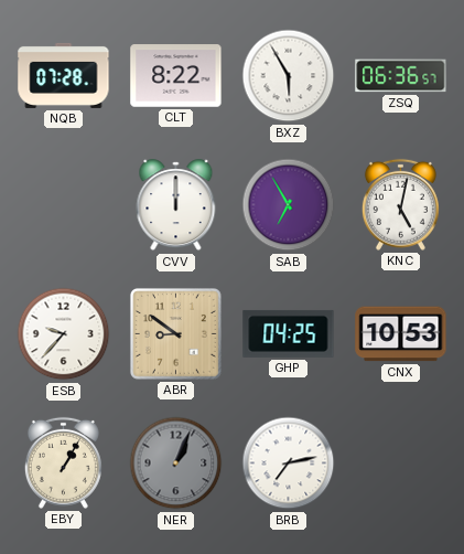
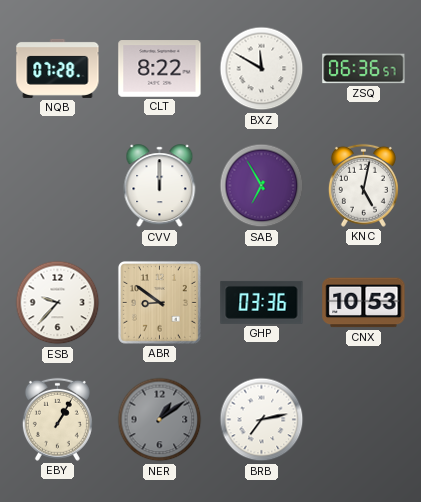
BXZ: 5:55 -> 11:50
GHP: 04:25 -> 03:36
NER: 1:04 -> 1:09
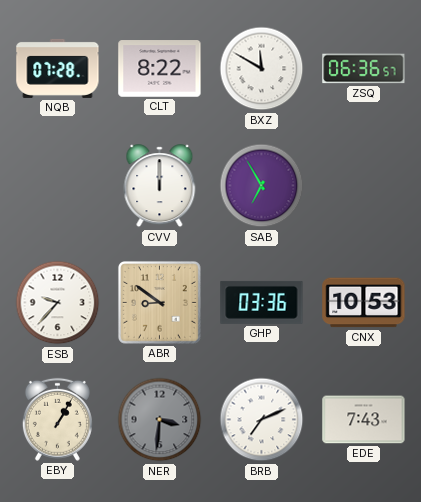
KNC: 5:02 -> none
NER: 1:09 -> 3:31
BRB: 7:13 -> 7:11
EDE: none -> 7:43
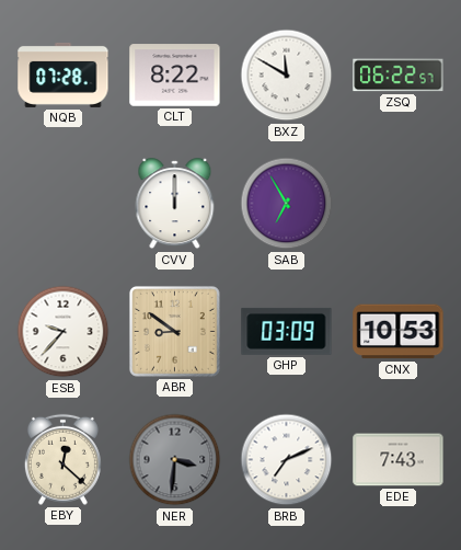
ZSQ: 06:36 -> 06:22
GHP: 03:36 -> 03:09
EBY: 1:05 -> 12:22
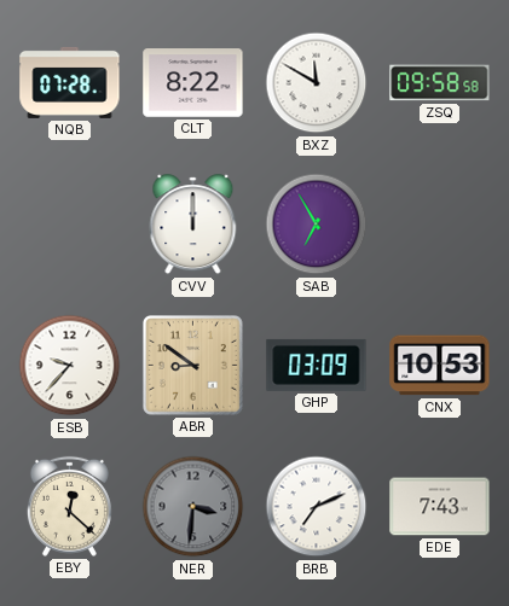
ZSQ: 06:22 -> 09:58
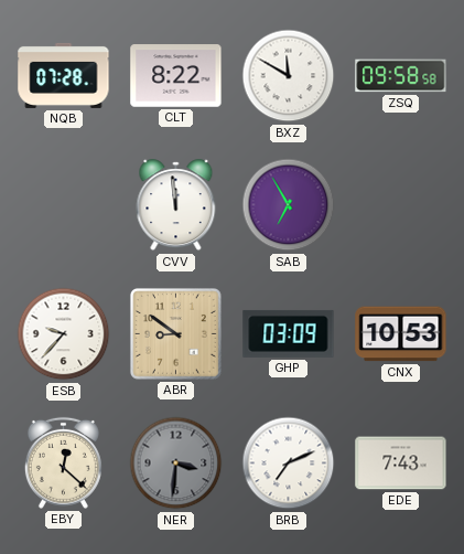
CVV: 12:00 -> 11:59
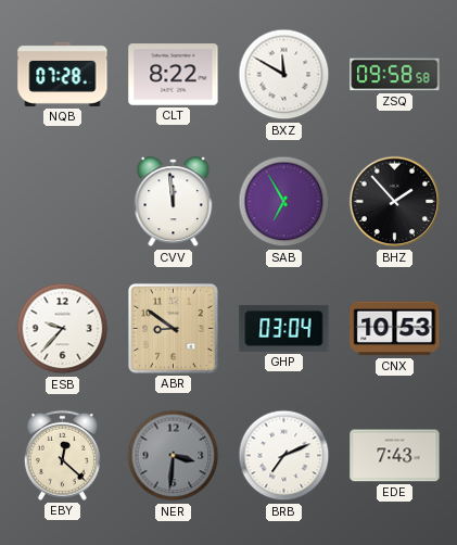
BHZ: none -> 1:53
GHP: 03:09 -> 03:04
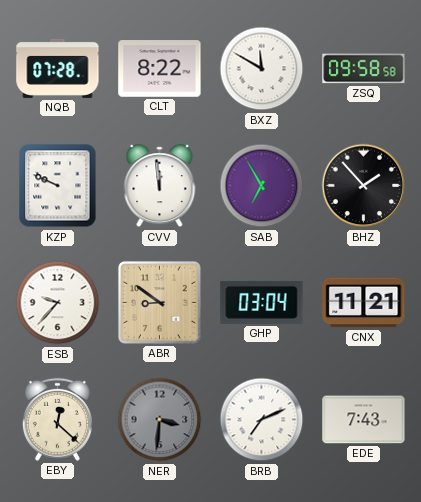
KZP: none -> 9:49
CNX: 10:53 -> 11:21
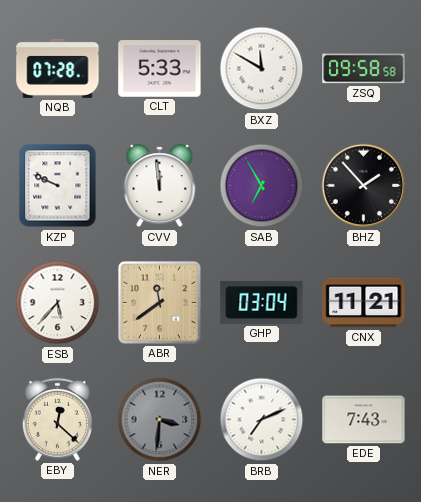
CLT: 8:22 -> 5:33
ESB: 9:37 -> 5:37
ABR: 8:51 -> 11:39
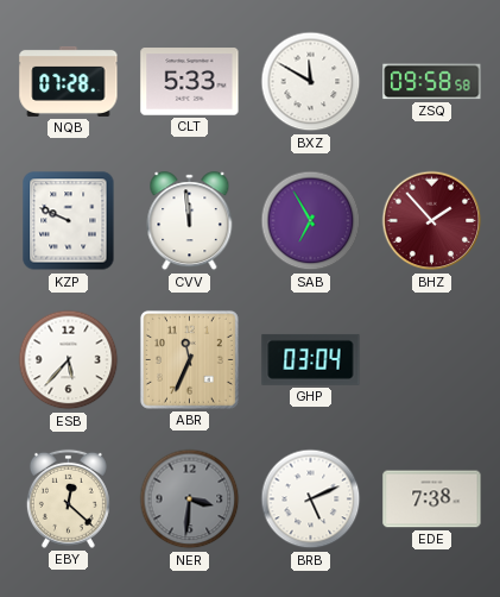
BHZ dial: black -> burgundy
ABR: 11:39 -> 11:34
CNX: 11:21 -> none
BRB: 7:11 -> 5:11
EDE: 7:43 -> 7:38
